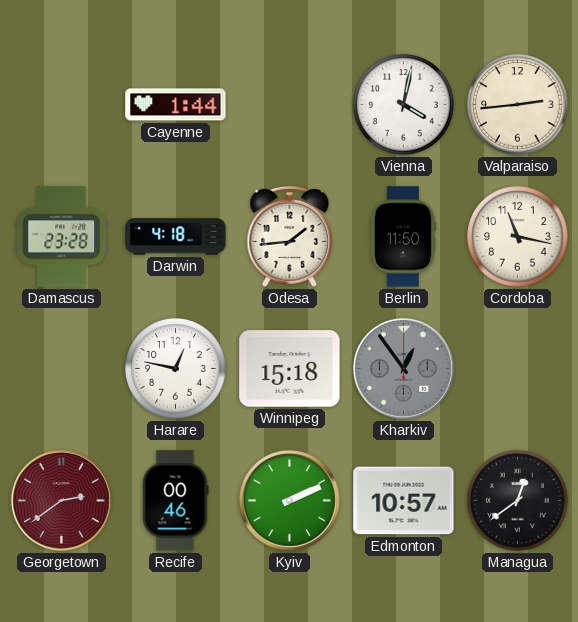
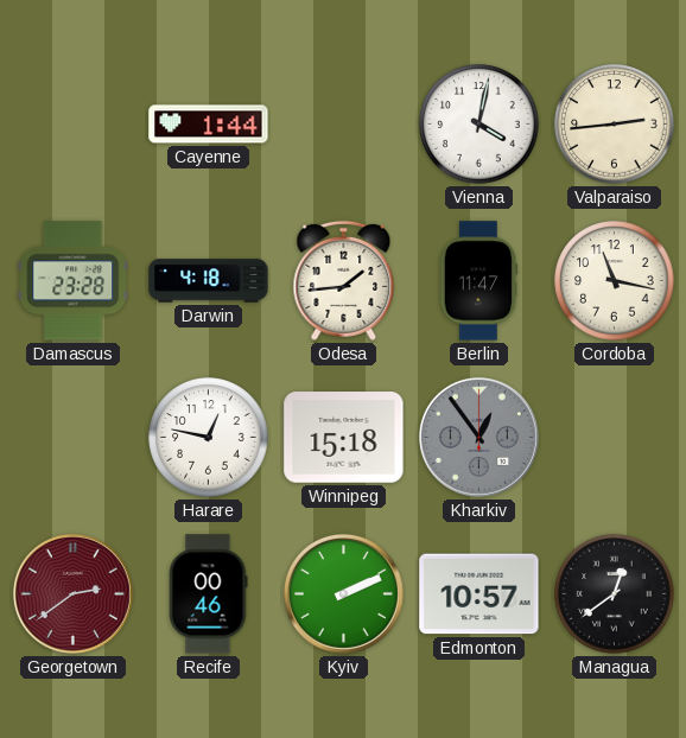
Berlin: 11:50 -> 11:47
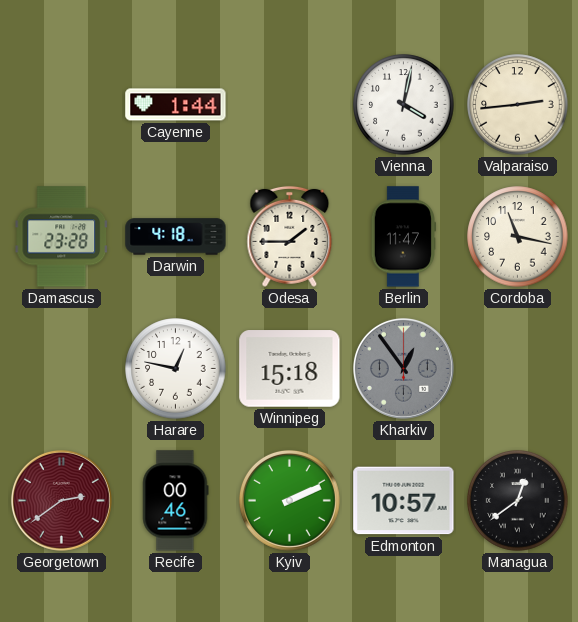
Odesa: 1:44 -> 1:45
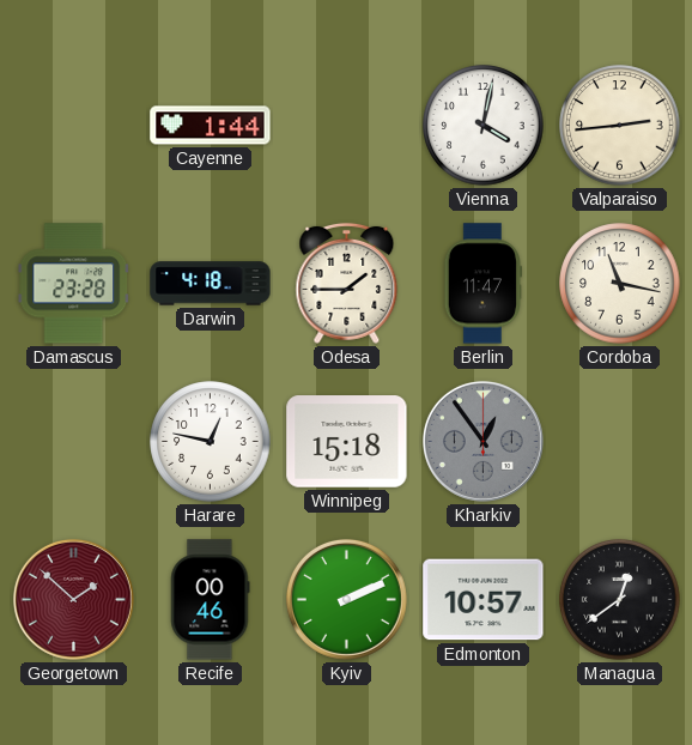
Georgetown: 2:39 -> 1:52
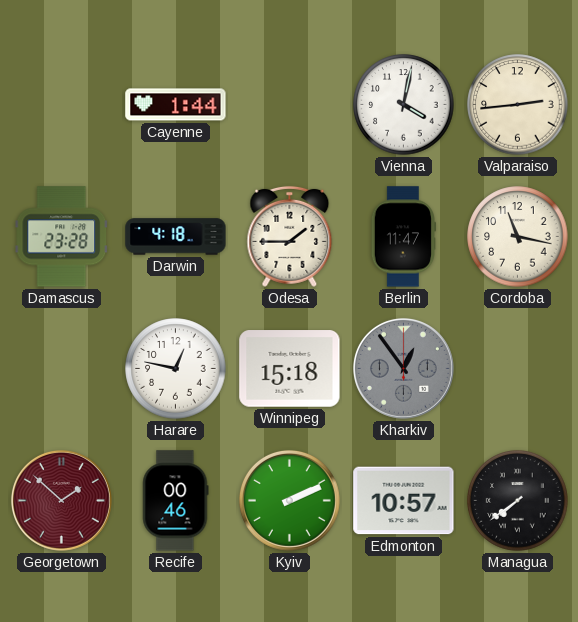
Managua: 12:39 -> 7:39
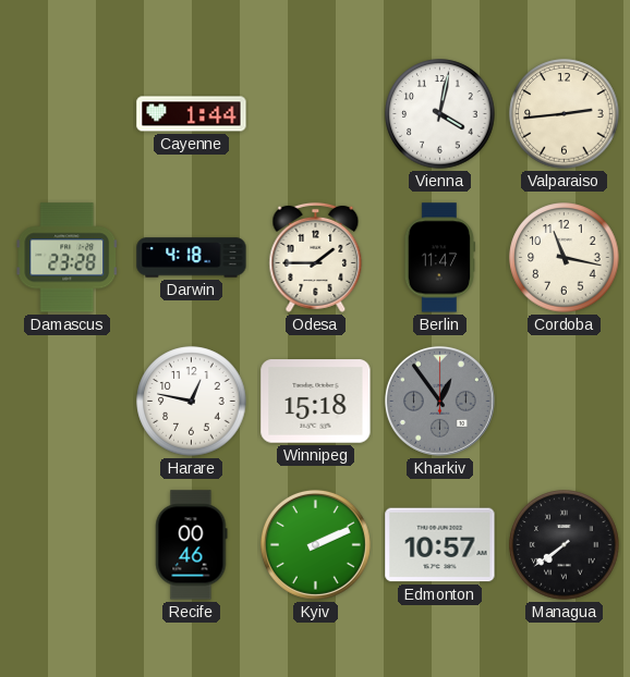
Georgetown: 1:52 -> none
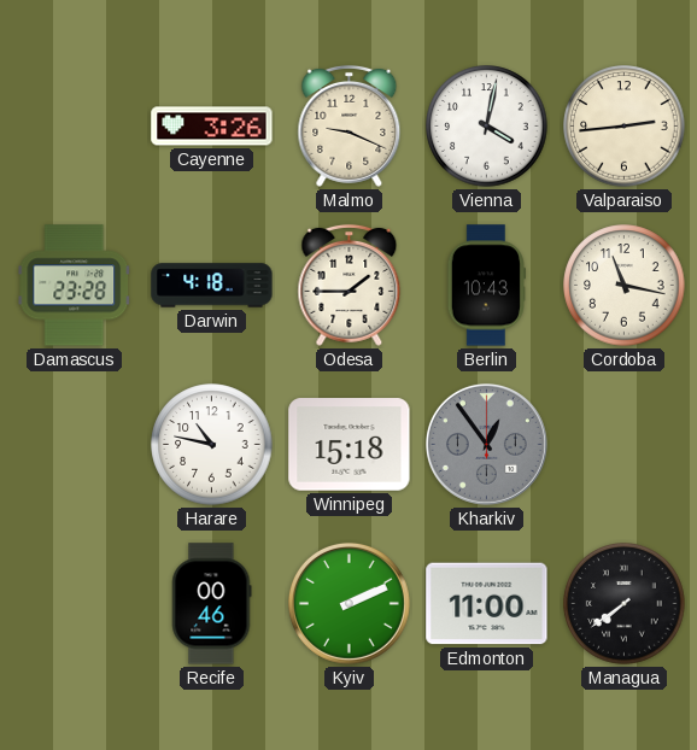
Cayenne: 1:44 -> 3:26
Malmo: none -> 9:19
Berlin: 11:47 -> 10:43
Harare: 12:47 -> 10:47
Edmonton: 10:57 -> 11:00
